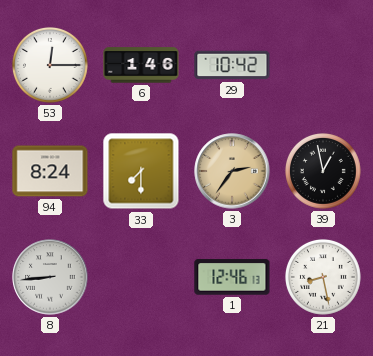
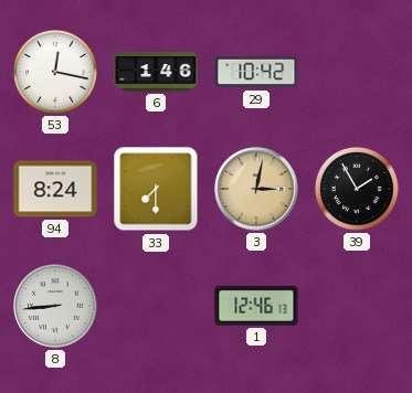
53: 12:15 -> 12:17
3: 2:36 -> 3:02
39: 12:58 -> 1:55
21: 8:28 -> none
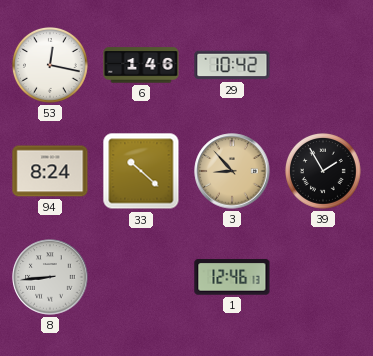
33: 7:30 -> 10:22
3: 3:02 -> 8:53
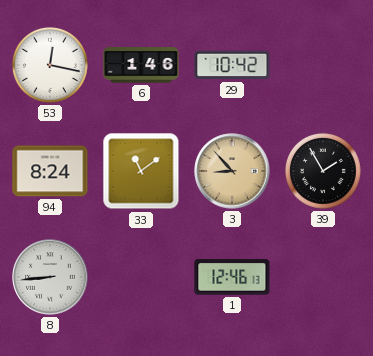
33: 10:22 -> 11:09
